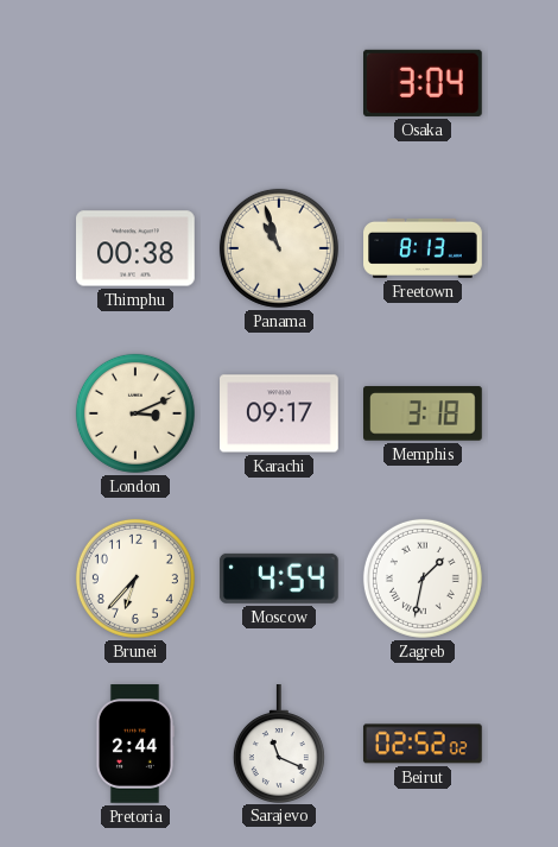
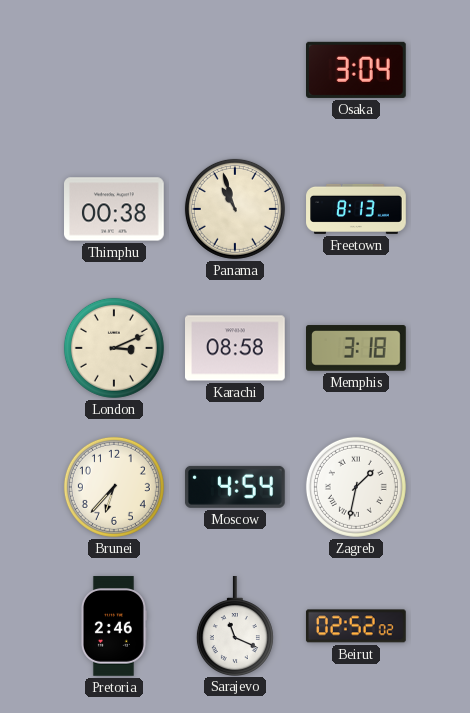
Karachi: 09:17 -> 08:58
Pretoria: 2:44 -> 2:46
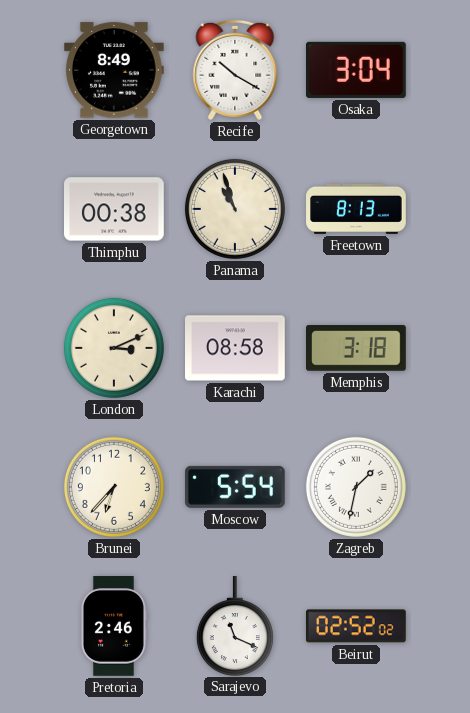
Georgetown: none -> 8:49
Recife: none -> 10:20
Moscow: 4:54 -> 5:54
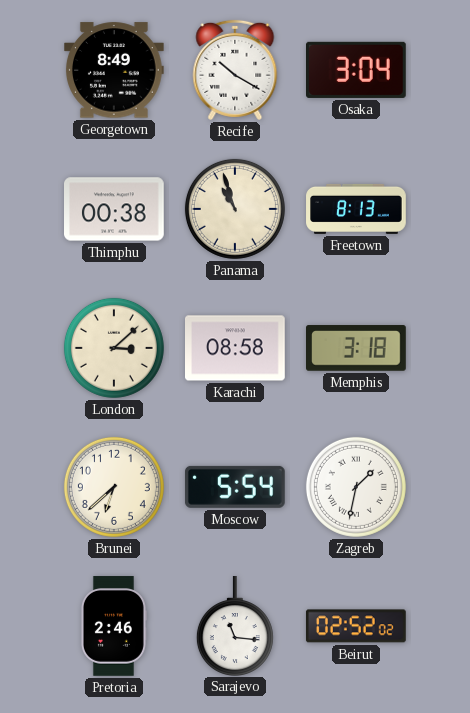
London: 3:11 -> 3:08
Brunei: 6:37 -> 6:38
Sarajevo: 11:19 -> 11:16
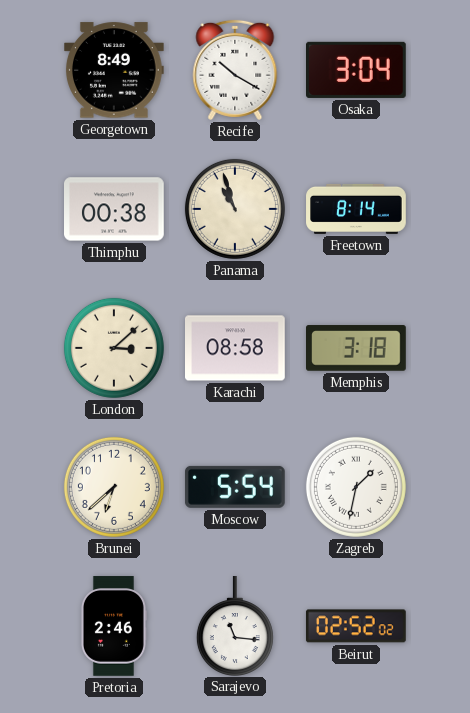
Freetown: 8:13 -> 8:14
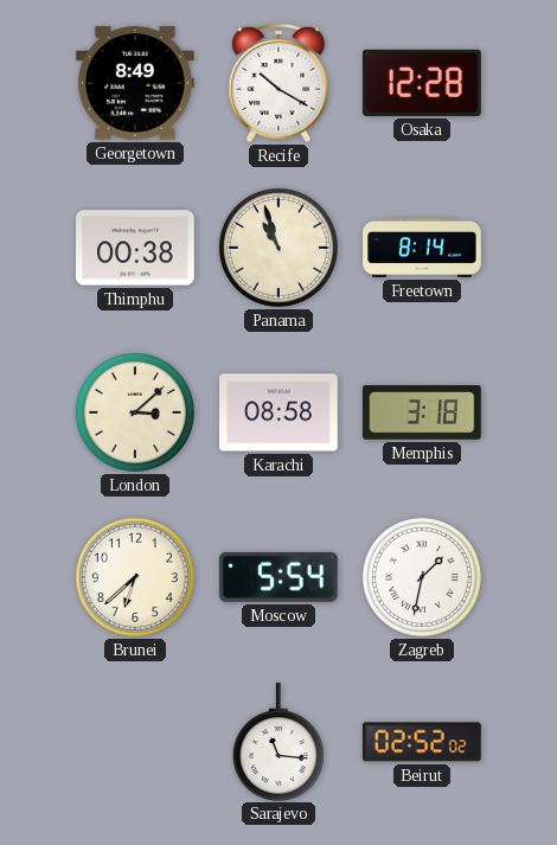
Osaka: 3:04 -> 12:28
Pretoria: 2:46 -> none
